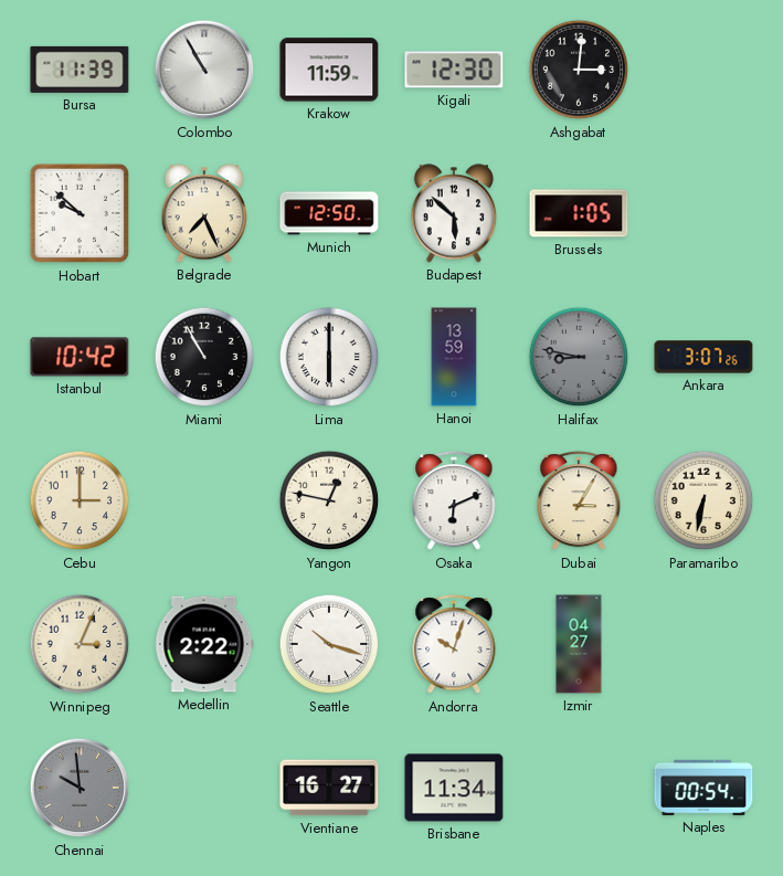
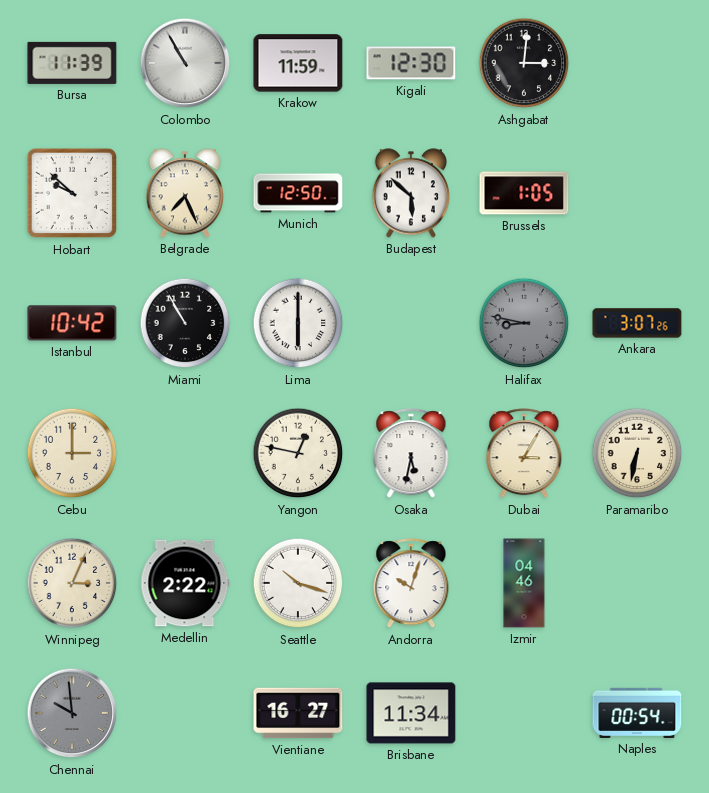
Hanoi: 13:59 -> none
Osaka: 6:11 -> 5:32
Izmir: 04:27 -> 04:46
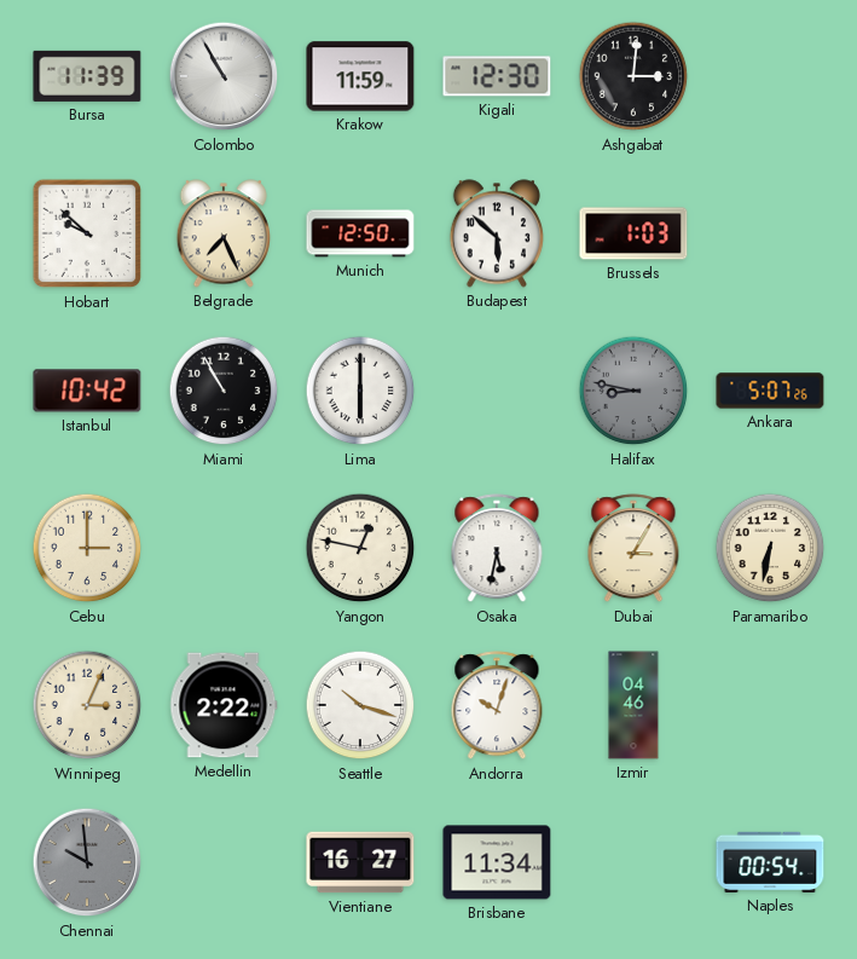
Brussels: 1:05 -> 1:03
Ankara: 3:07 -> 5:07
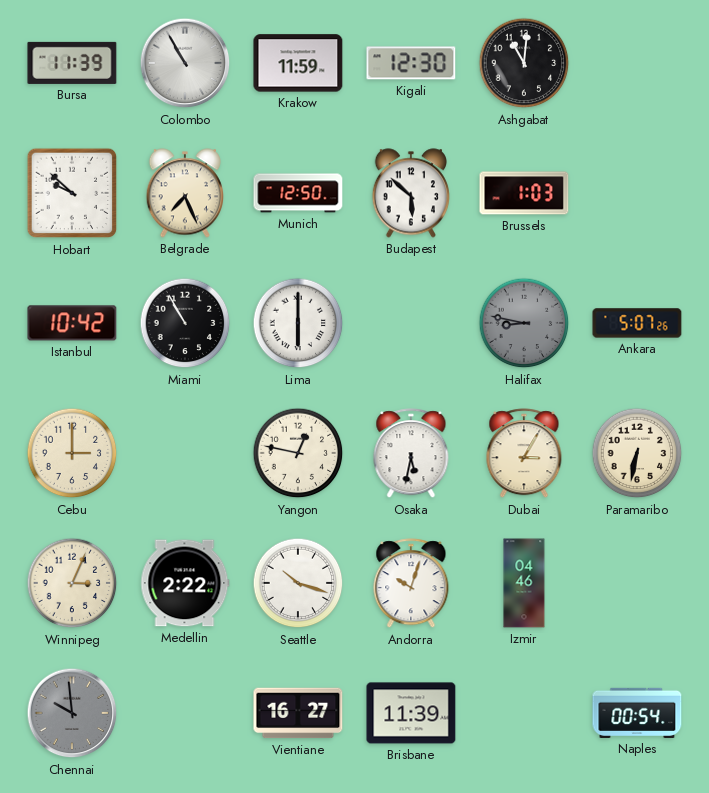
Ashgabat: 3:01 -> 11:01
Brisbane: 11:34 -> 11:39
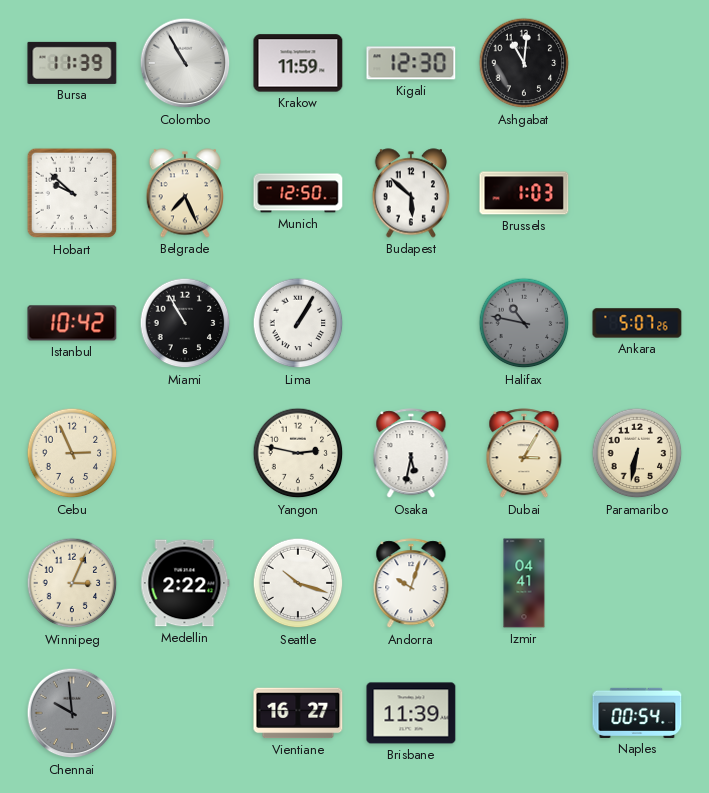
Lima: 6:00 -> 1:05
Halifax: 8:47 -> 10:47
Cebu: 3:00 -> 2:56
Yangon: 12:47 -> 2:47
Izmir: 04:46 -> 04:41
